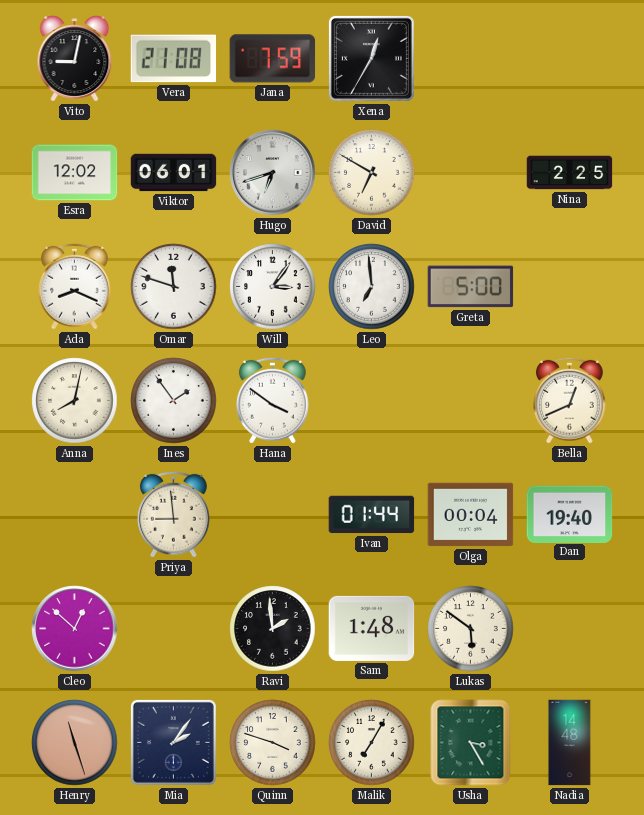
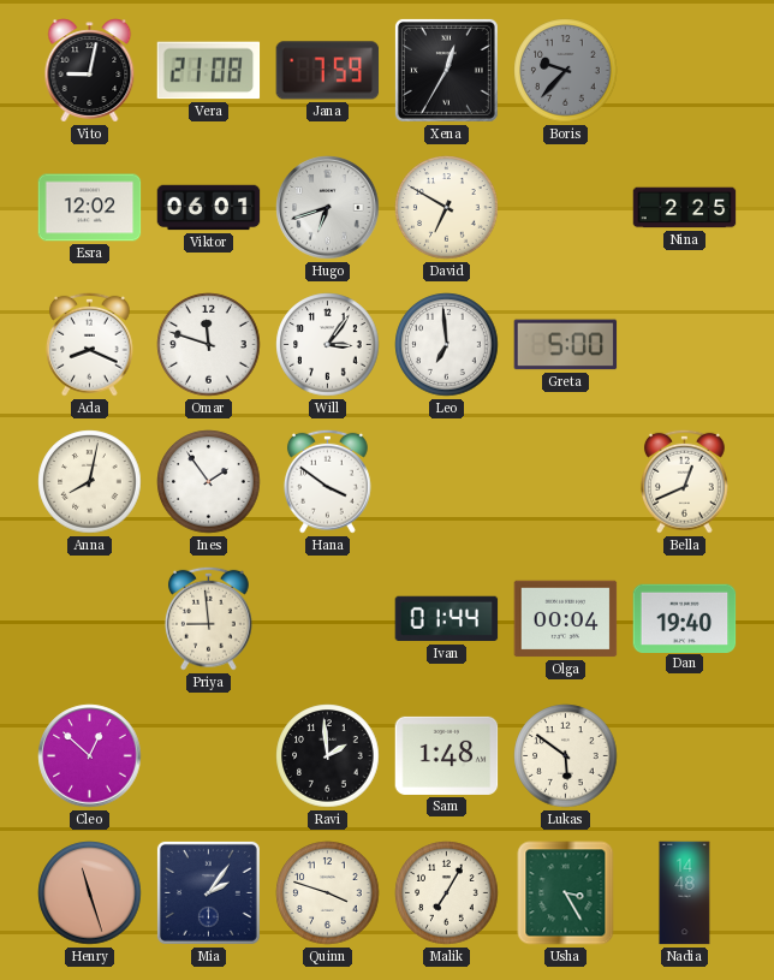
Boris: none -> 9:37
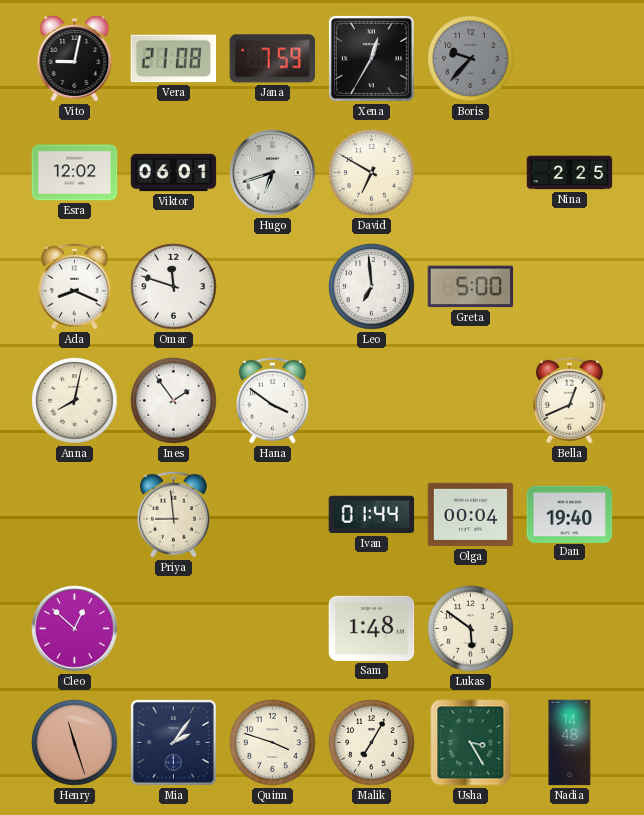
Will: 3:06 -> none
Ravi: 1:59 -> none
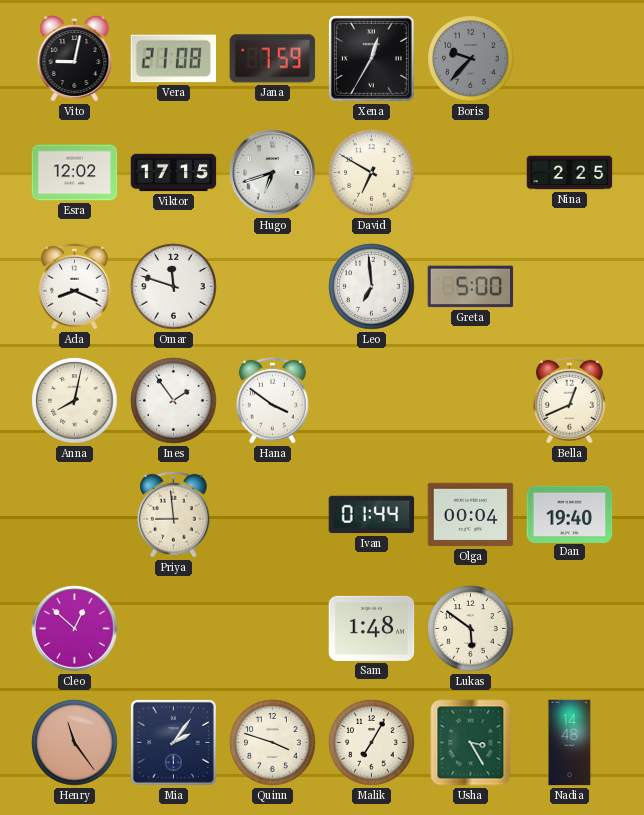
Viktor: 06:01 -> 17:15
Henry: 11:27 -> 11:24
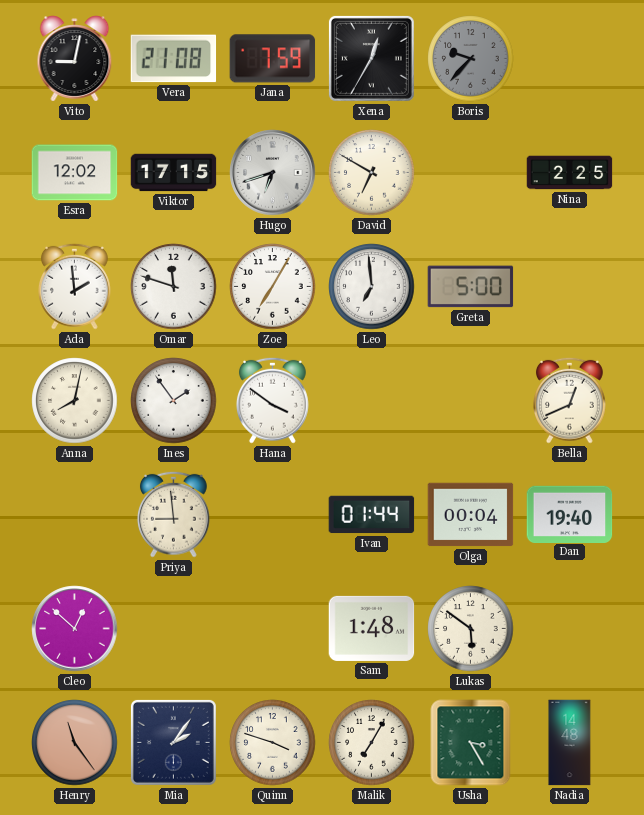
Ada: 8:19 -> 1:59
Zoe: none -> 7:05
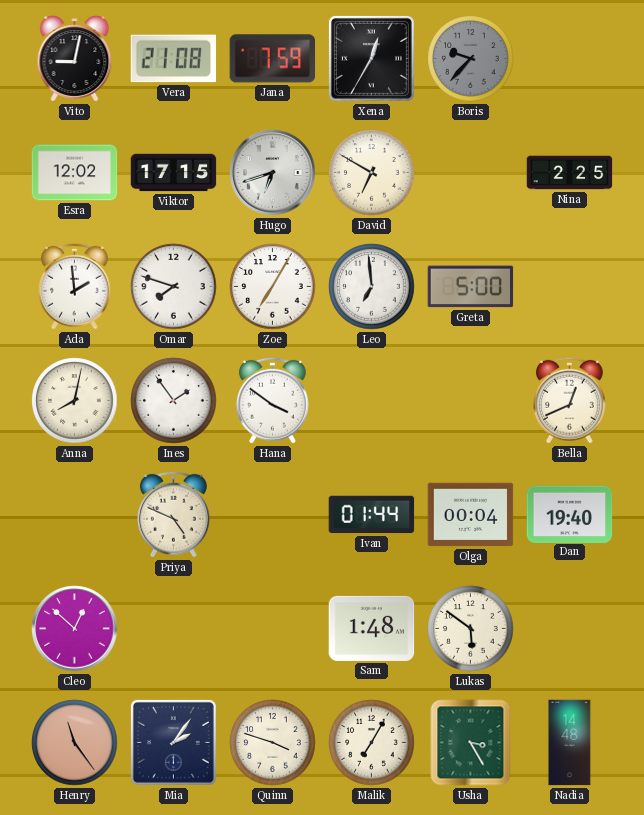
Omar: 11:48 -> 7:48
Priya: 8:59 -> 4:49
